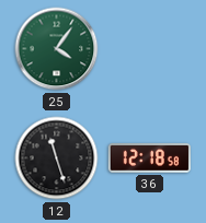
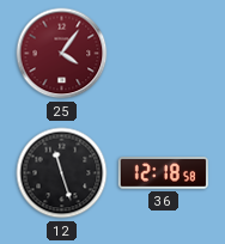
25 dial: green -> burgundy
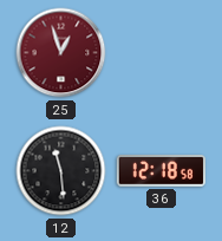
25: 4:06 -> 12:57
12: 11:27 -> 11:29
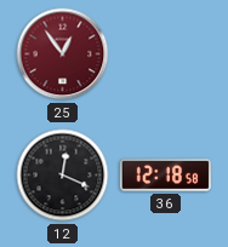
25: 12:57 -> 12:54
12: 11:29 -> 12:19
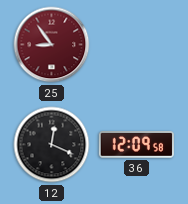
25: 12:54 -> 8:54
36: 12:18 -> 12:09
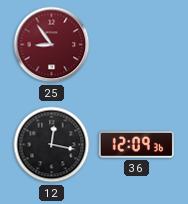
12: 12:19 -> 12:17
36: 12:09:58 -> 12:09:36
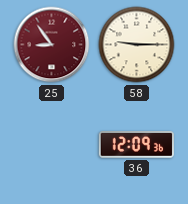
58: none -> 9:15
12: 12:17 -> none
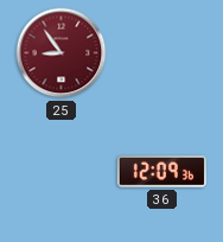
58: 9:15 -> none
